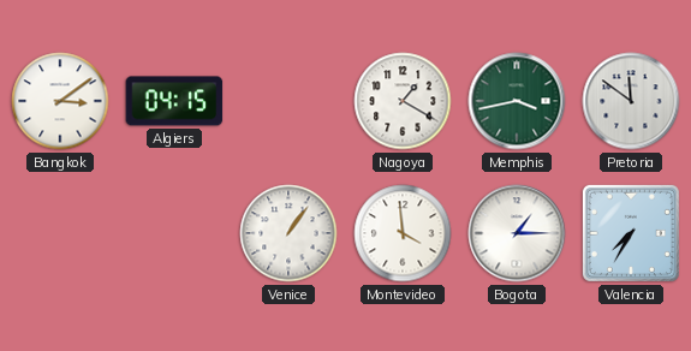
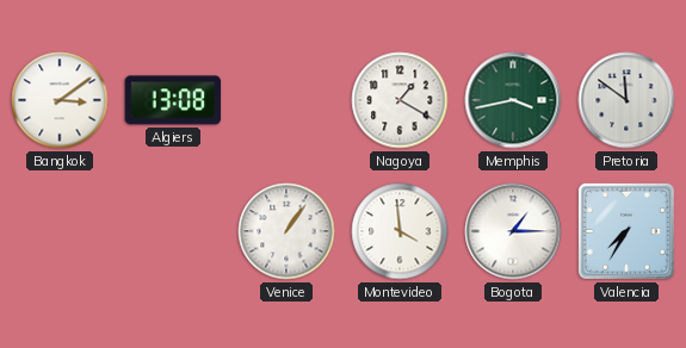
Algiers: 04:15 -> 13:08
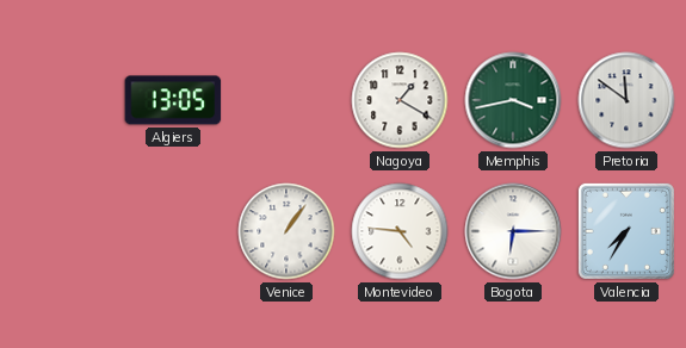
Bangkok: 3:09 -> none
Algiers: 13:08 -> 13:05
Montevideo: 3:59 -> 4:46
Bogota: 1:15 -> 6:15
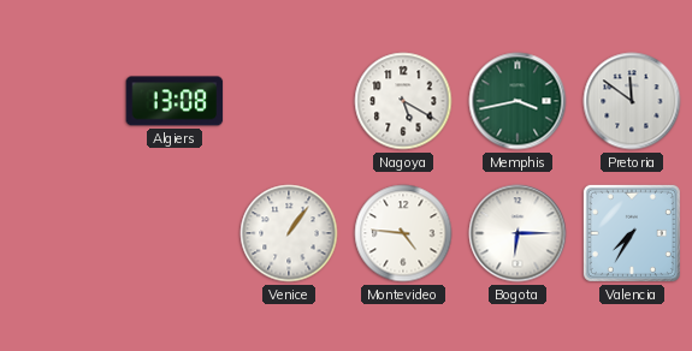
Algiers: 13:05 -> 13:08
Nagoya: 1:20 -> 5:20
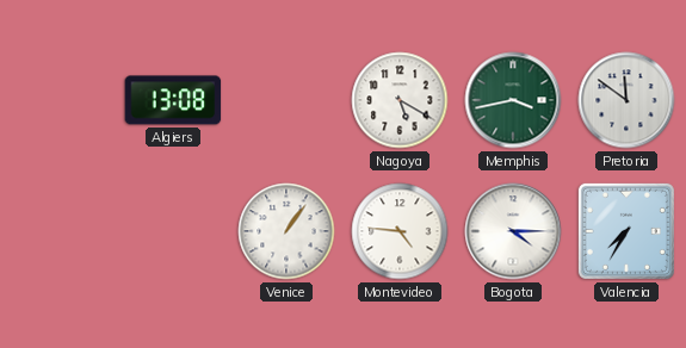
Bogota: 6:15 -> 4:15
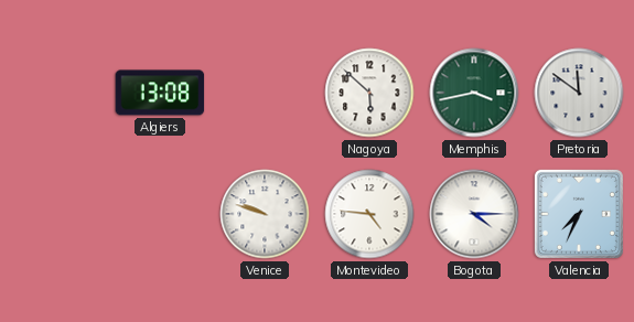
Nagoya: 5:20 -> 5:52
Venice: 1:06 -> 9:48
Valencia: 7:35 -> 7:34
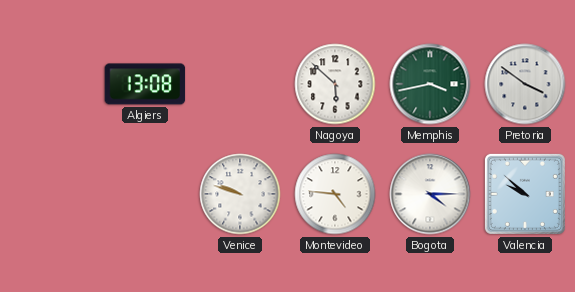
Pretoria: 11:51 -> 3:51
Valencia: 7:34 -> 9:52
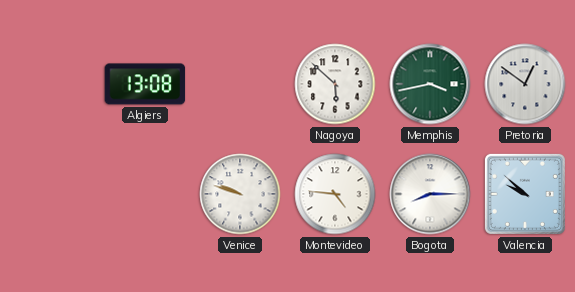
Pretoria: 3:51 -> 12:51
Bogota: 4:15 -> 8:15
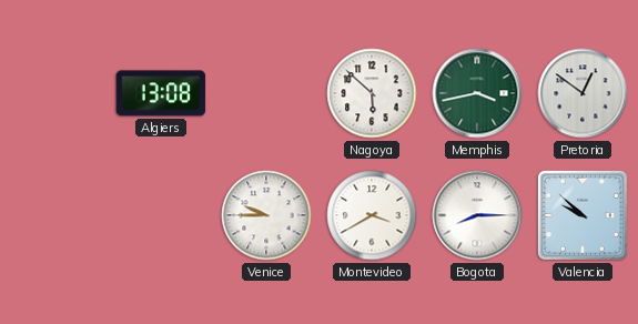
Venice: 9:48 -> 9:45
Montevideo: 4:46 -> 3:40
